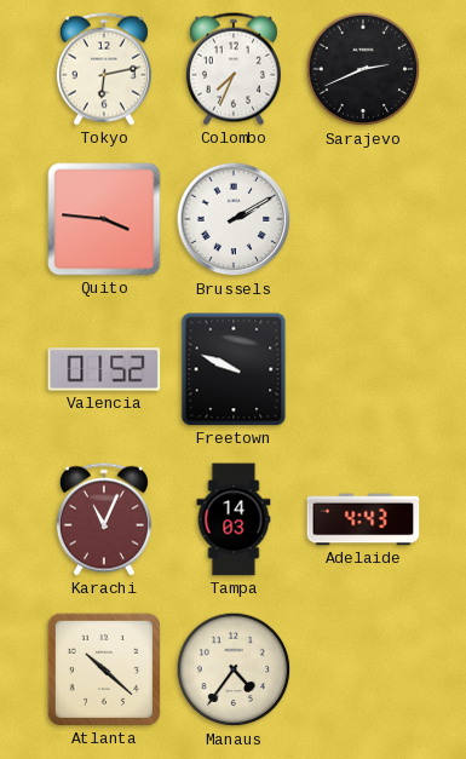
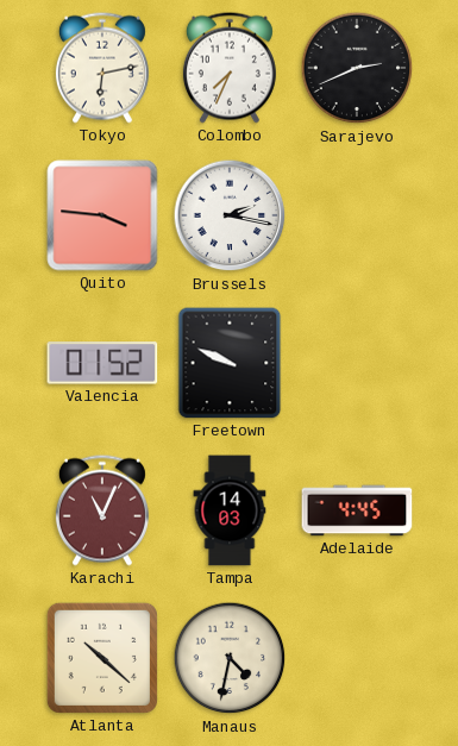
Brussels: 2:10 -> 2:17
Adelaide: 4:43 -> 4:45
Manaus: 4:36 -> 4:32
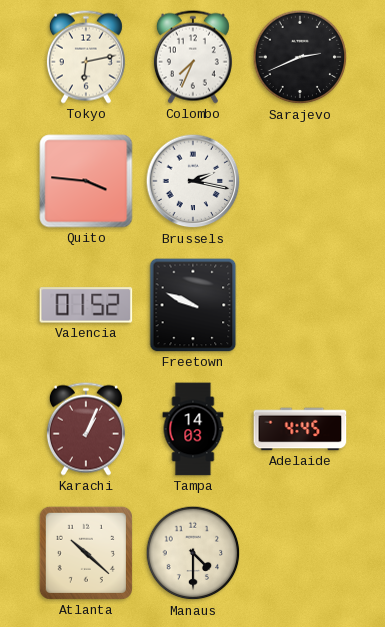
Karachi: 11:04 -> 1:04
Manaus: 4:32 -> 4:30
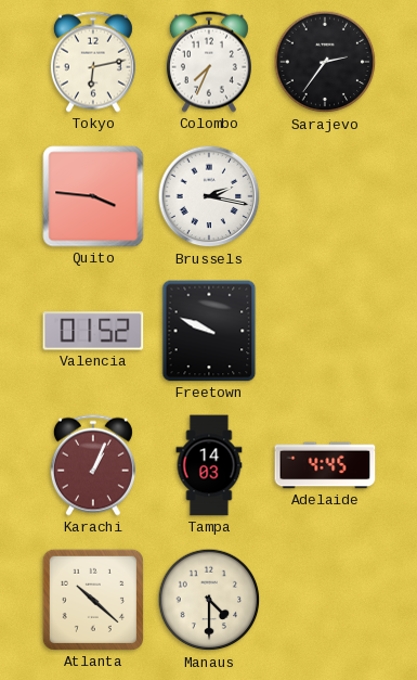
Sarajevo: 2:41 -> 2:36
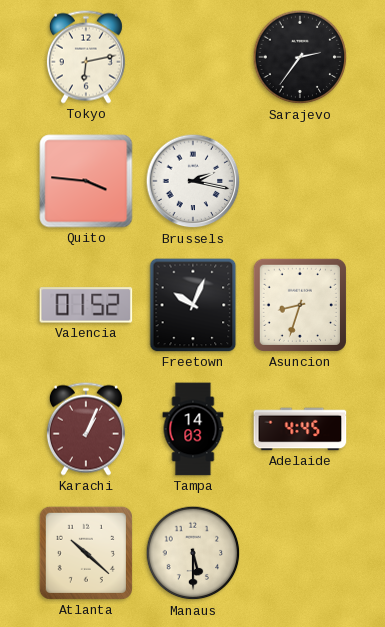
Colombo: 7:34 -> none
Freetown: 9:49 -> 10:04
Asuncion: none -> 8:33
Manaus: 4:30 -> 5:30
